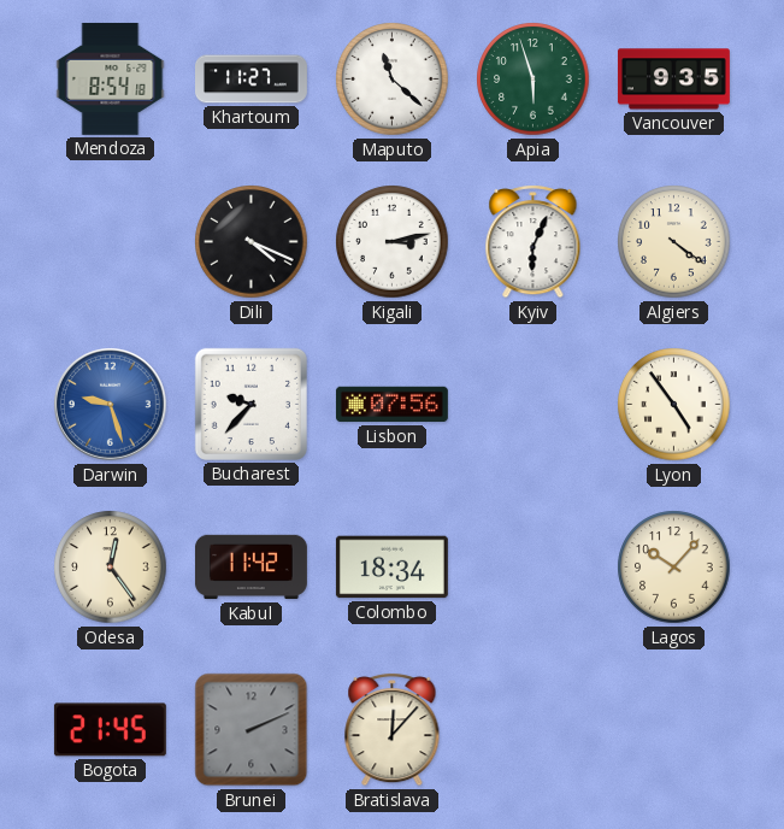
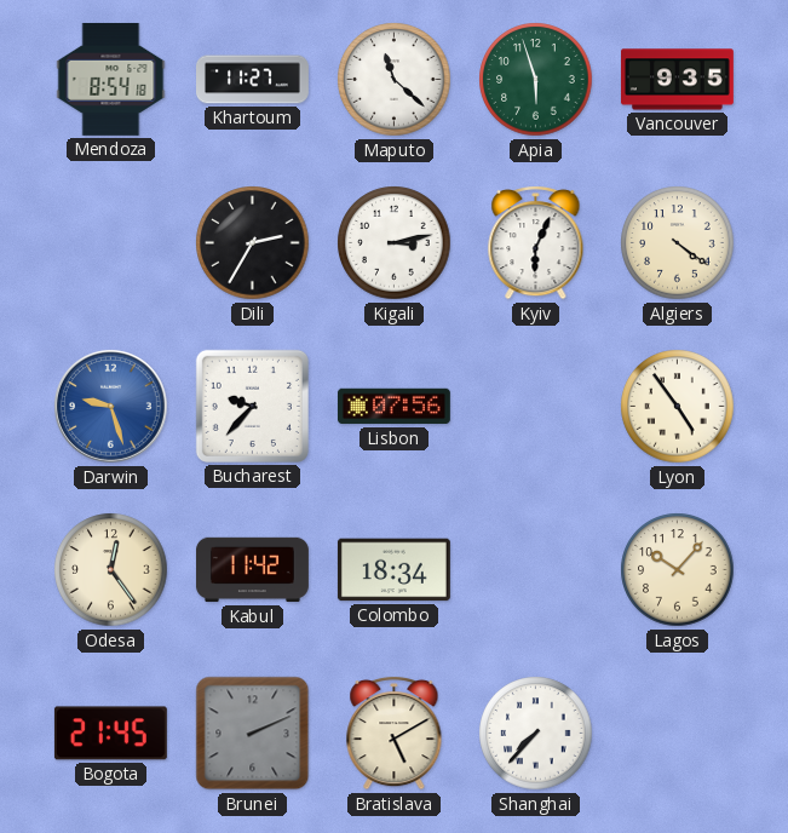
Dili: 4:19 -> 2:35
Bratislava: 12:07 -> 5:10
Shanghai: none -> 7:37
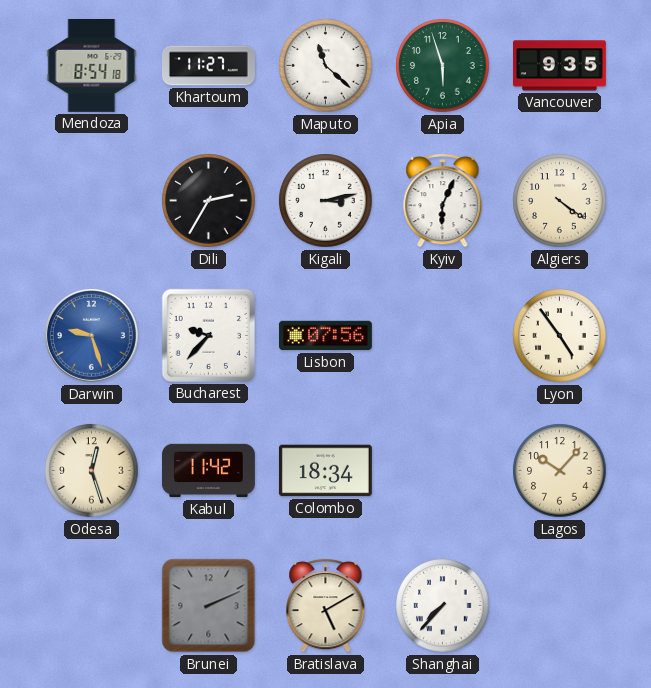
Odesa: 12:24 -> 12:27
Bogota: 21:45 -> none
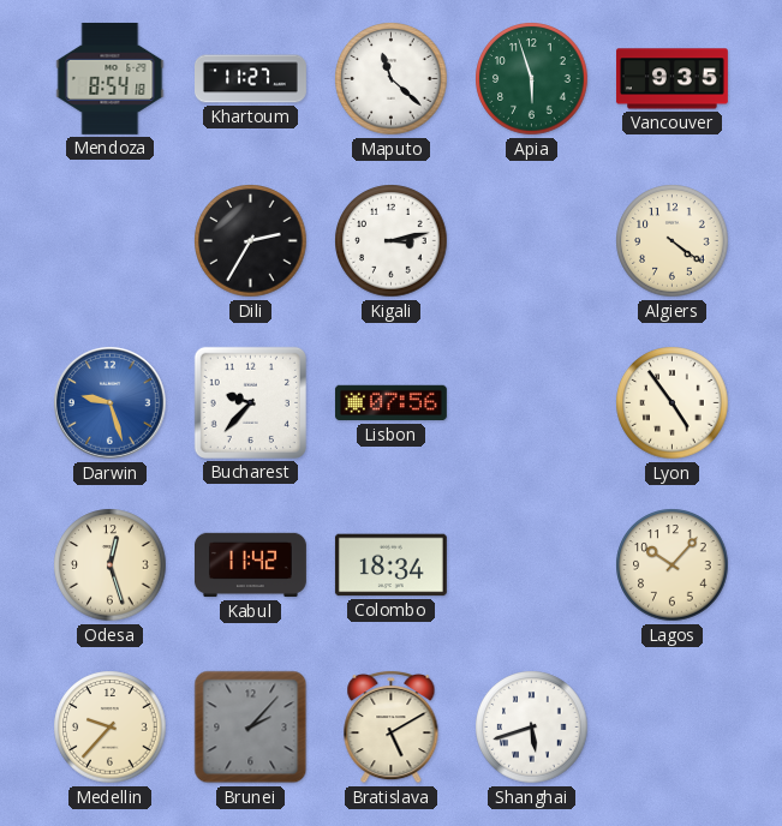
Kyiv: 6:04 -> none
Medellin: none -> 9:37
Brunei: 2:11 -> 2:07
Shanghai: 7:37 -> 5:42
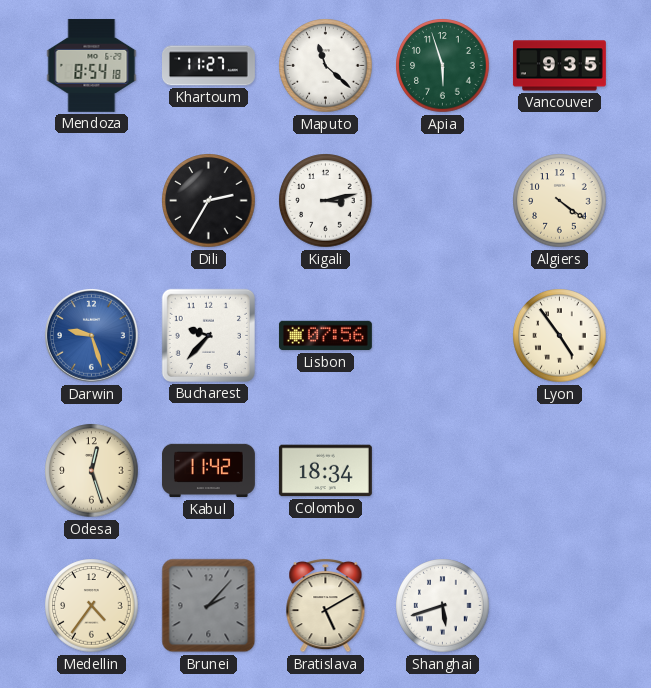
Lagos: 10:07 -> none
Medellin: 9:37 -> 4:36
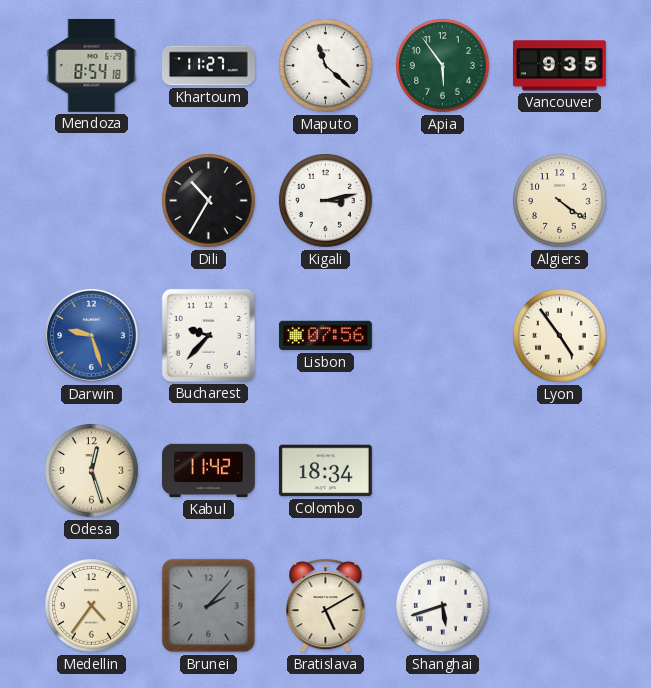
Apia: 5:57 -> 5:54
Dili: 2:35 -> 10:35
